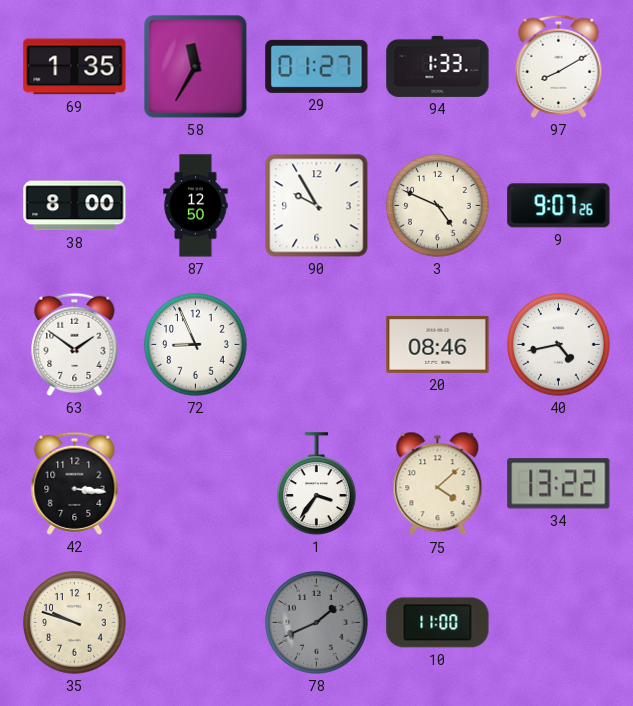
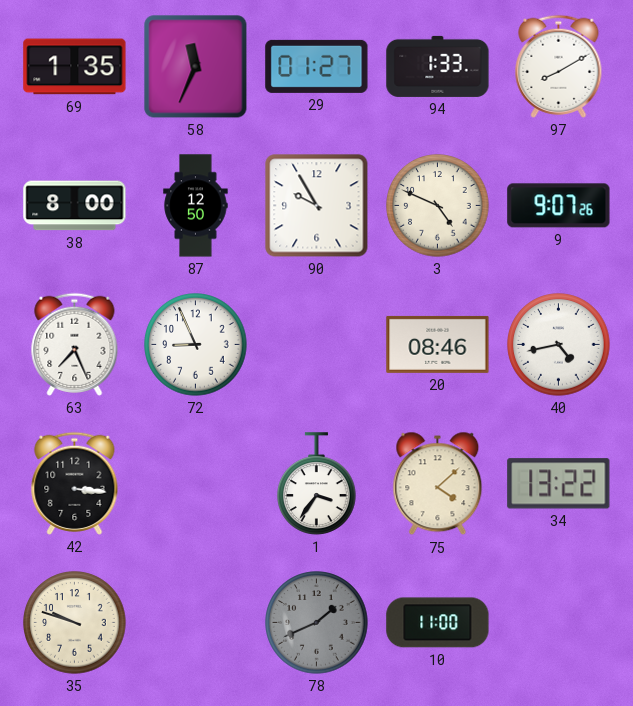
58: 11:35 -> 11:34
63: 1:51 -> 7:26
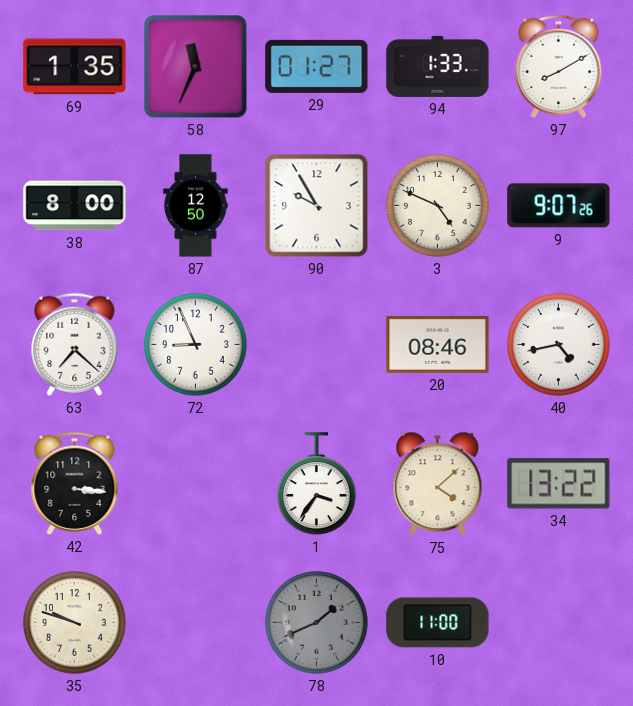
63: 7:26 -> 7:22
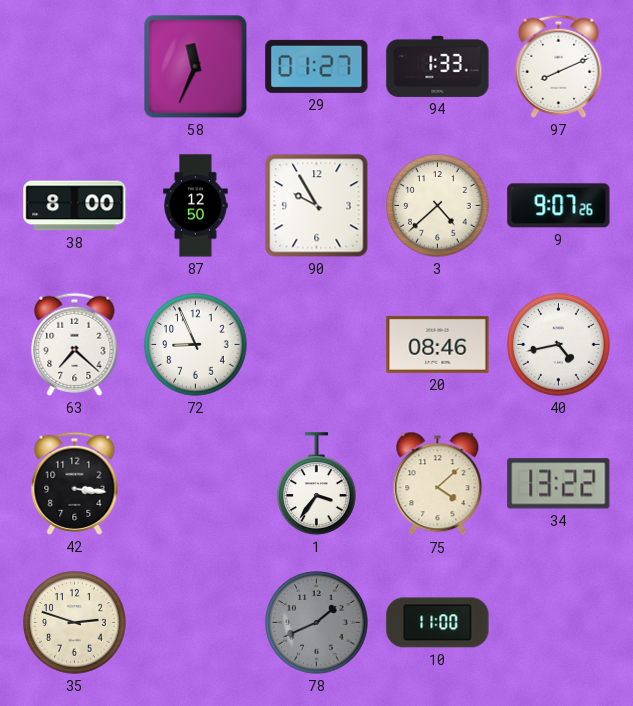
69: 1:35 -> none
97: 8:10 -> 8:11
3: 4:49 -> 4:38
35: 9:48 -> 2:48
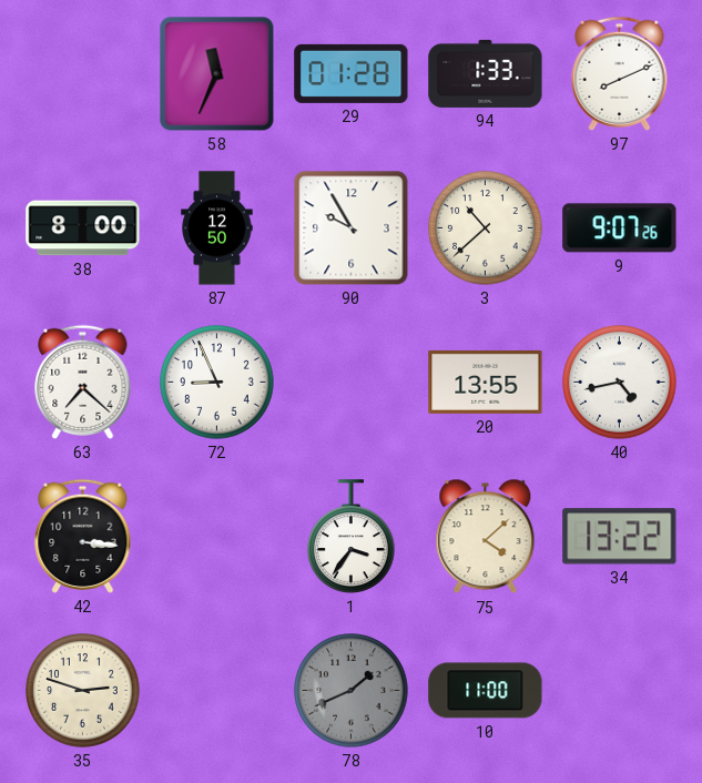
29: 01:27 -> 01:28
3: 4:38 -> 10:38
20: 08:46 -> 13:55
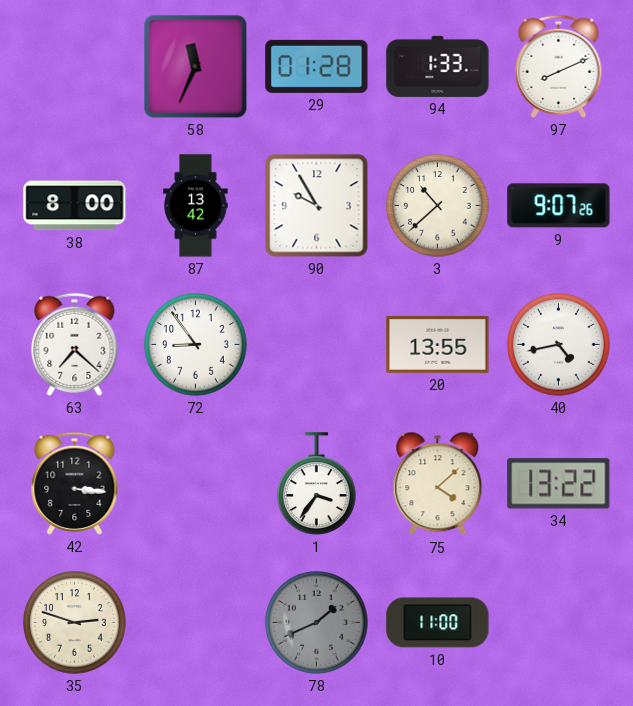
87: 12:50 -> 13:42
72: 8:56 -> 8:54
